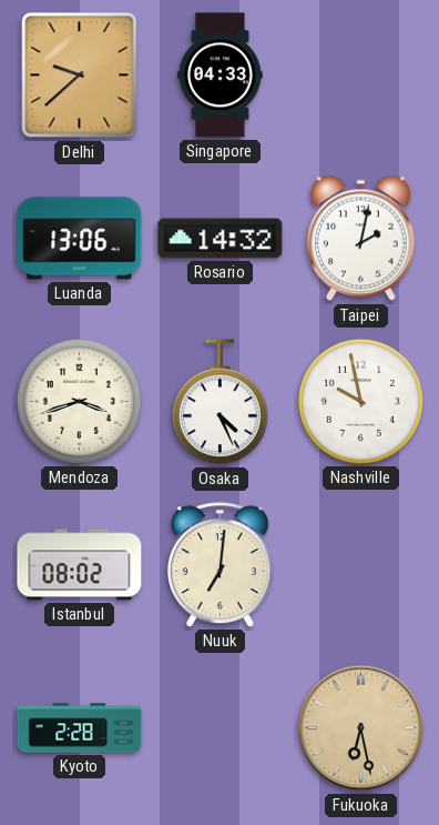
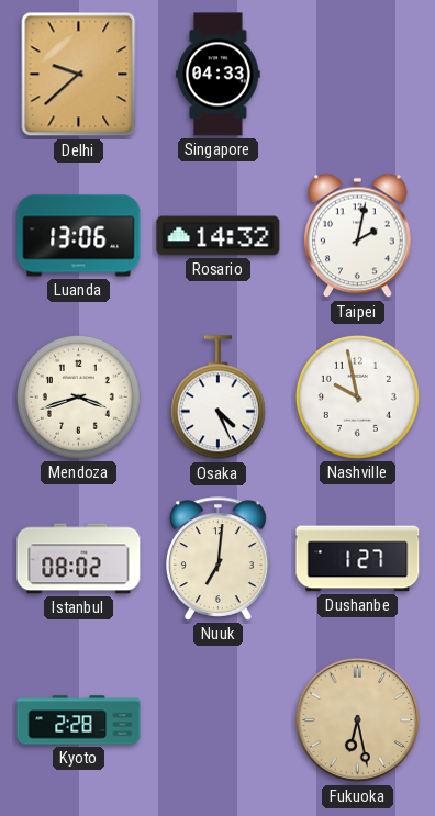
Dushanbe: none -> 1:27
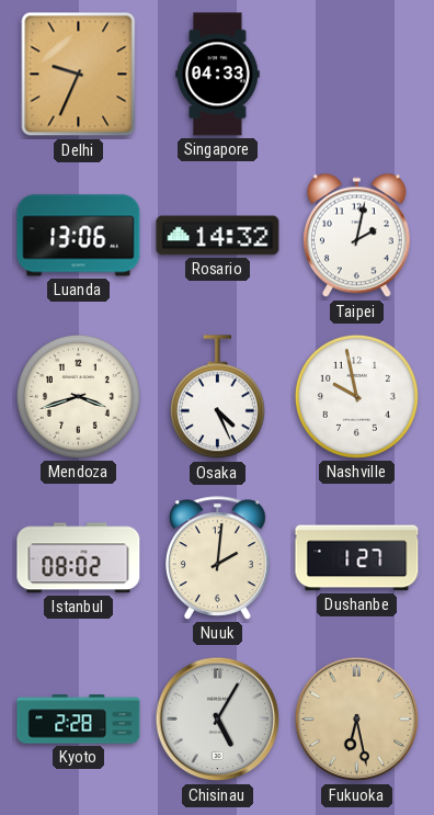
Delhi: 9:38 -> 9:34
Nuuk: 7:01 -> 2:01
Chisinau: none -> 5:05
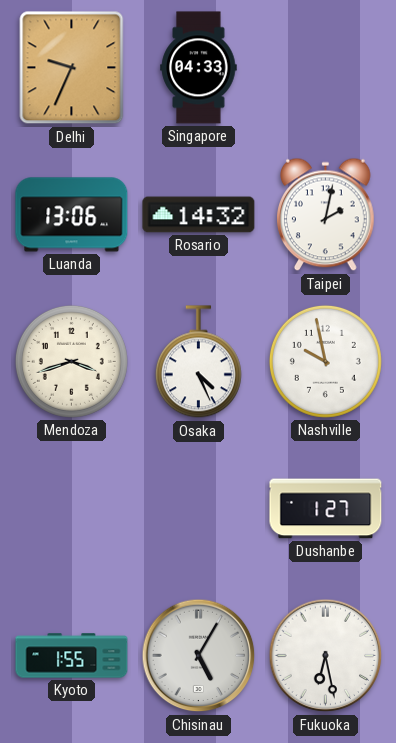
Istanbul: 08:02 -> none
Nuuk: 2:01 -> none
Kyoto: 2:28 -> 1:55
Fukuoka dial: champagne -> white
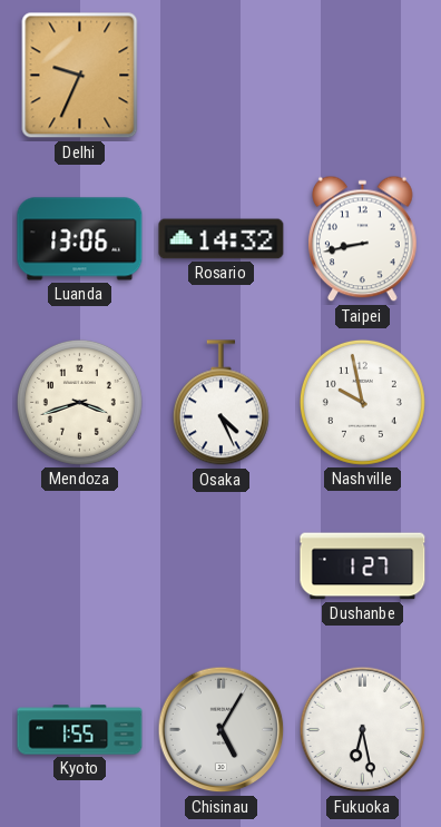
Singapore: 04:33 -> none
Taipei: 2:02 -> 8:43
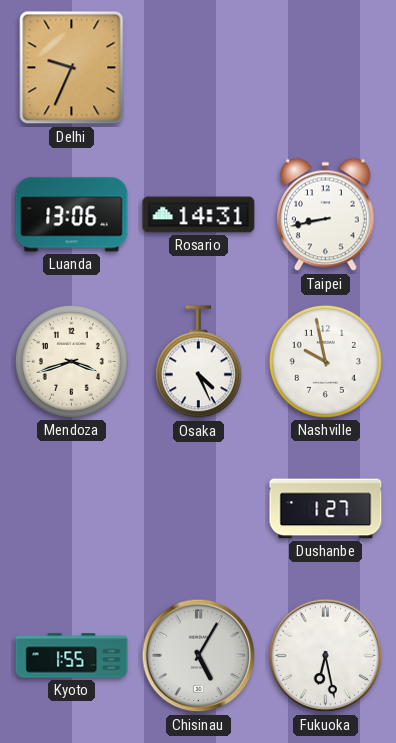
Rosario: 14:32 -> 14:31
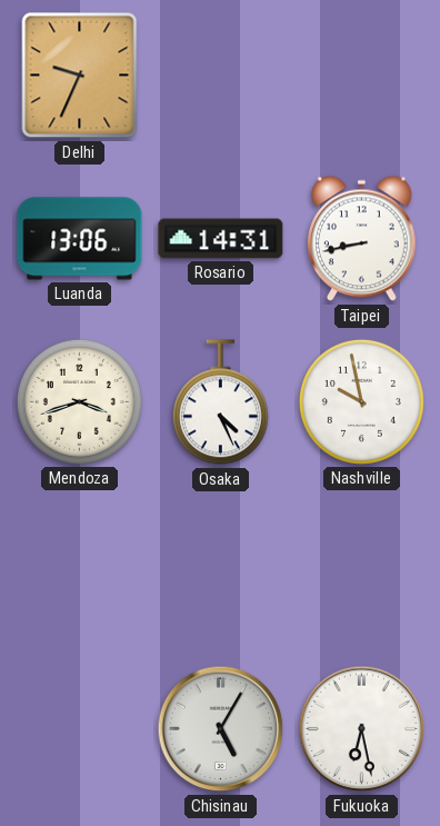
Dushanbe: 1:27 -> none
Kyoto: 1:55 -> none
